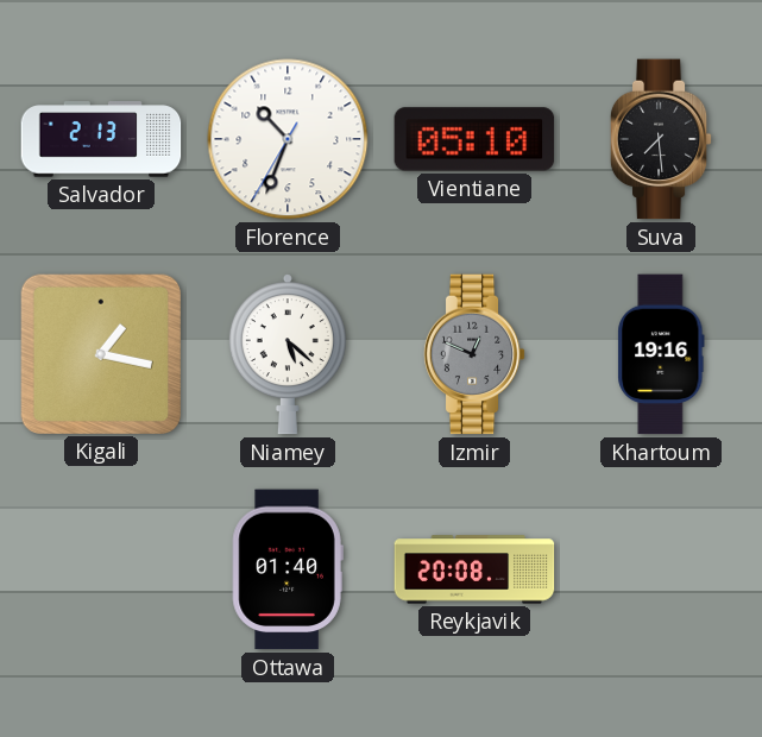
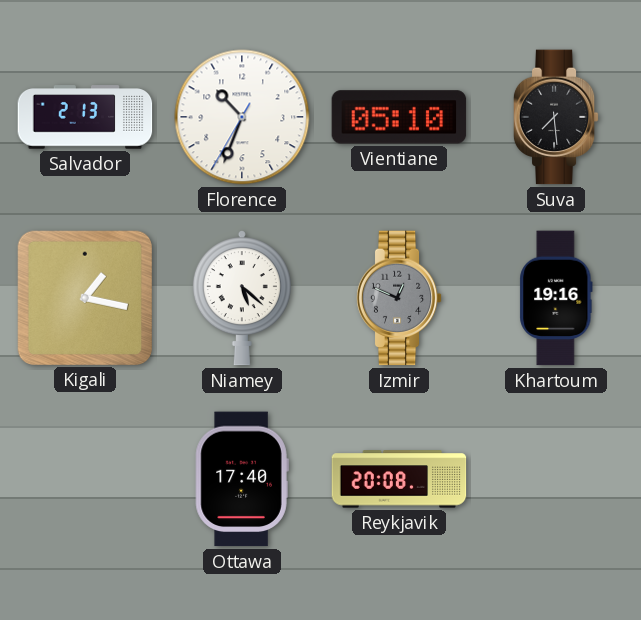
Ottawa: 01:40 -> 17:40
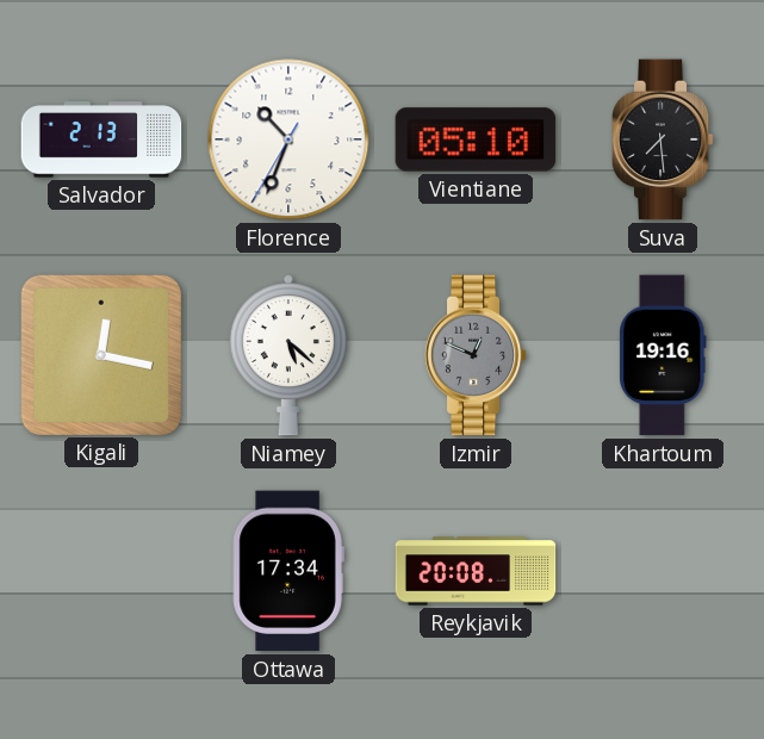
Kigali: 1:17 -> 12:17
Ottawa: 17:40 -> 17:34
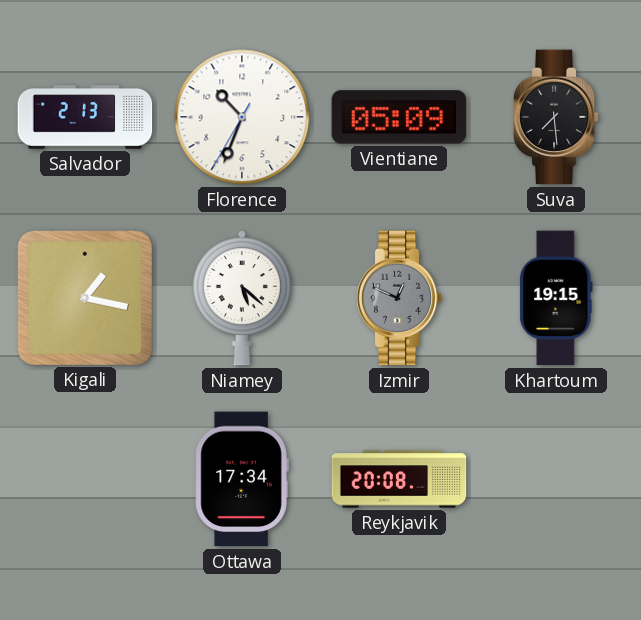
Vientiane: 05:10 -> 05:09
Kigali: 12:17 -> 1:17
Khartoum: 19:16 -> 19:15
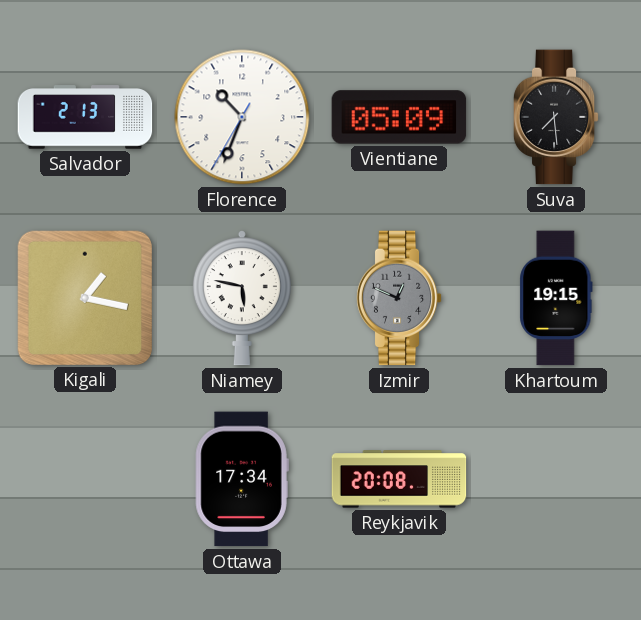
Niamey: 5:22 -> 5:47
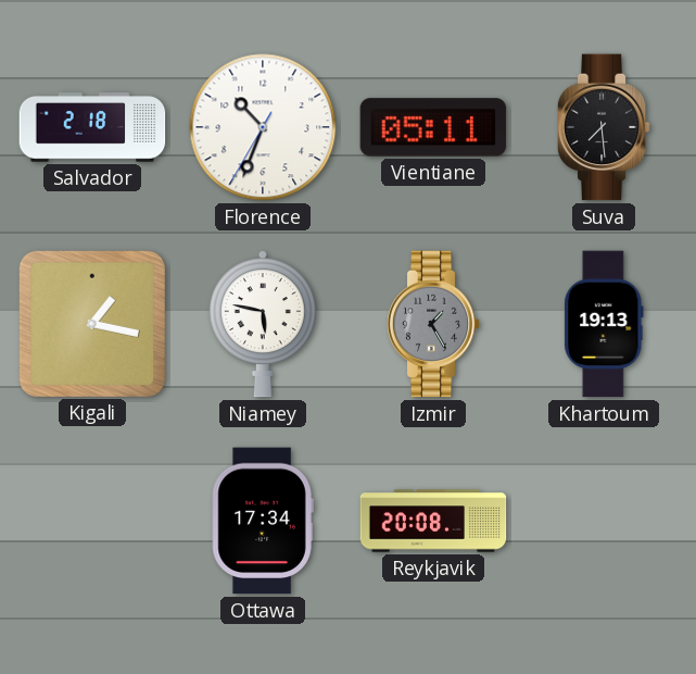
Salvador: 2:13 -> 2:18
Vientiane: 05:09 -> 05:11
Izmir: 12:49 -> 1:25
Khartoum: 19:15 -> 19:13
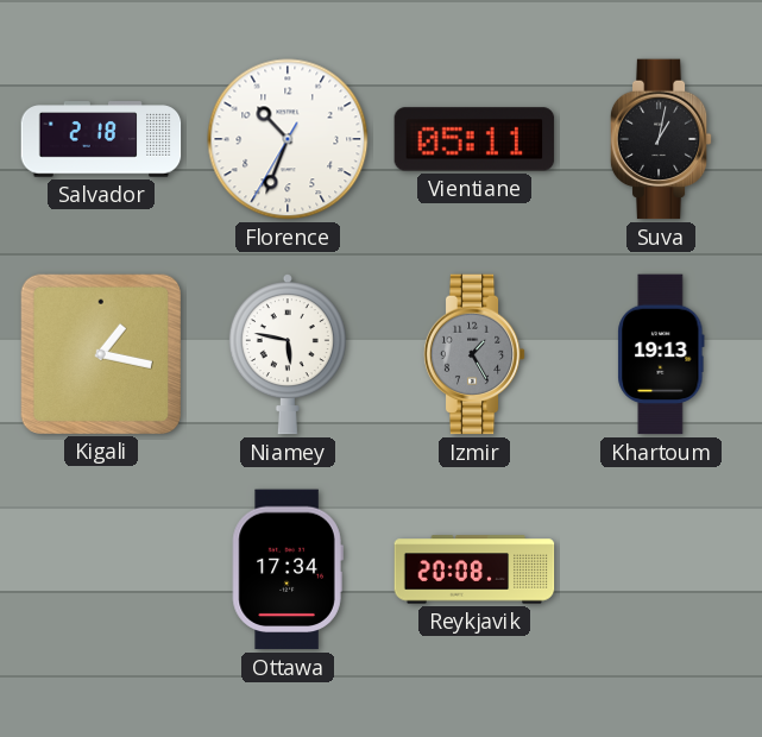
Suva: 7:29 -> 1:02
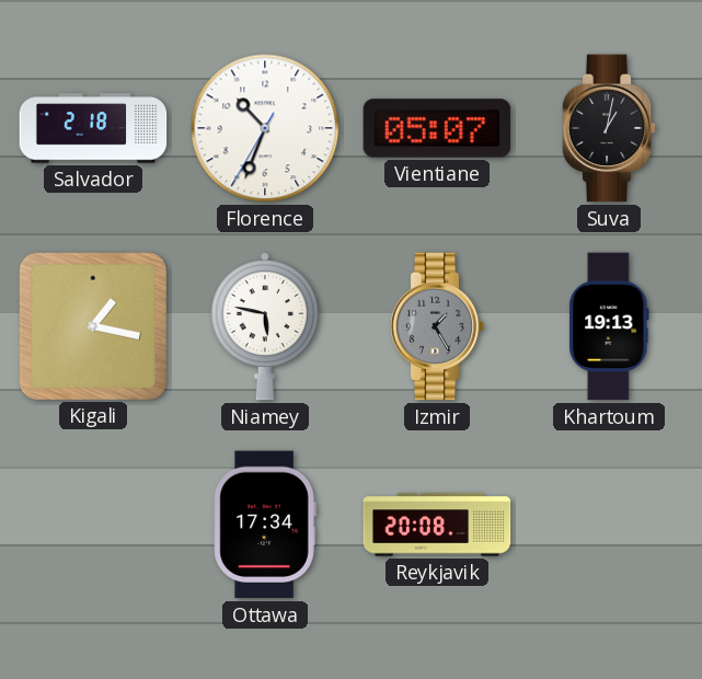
Vientiane: 05:11 -> 05:07
